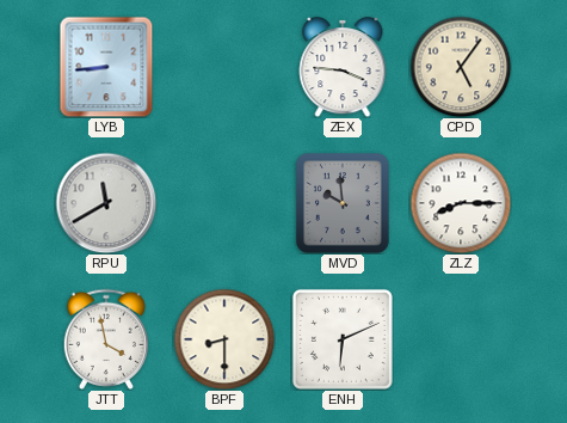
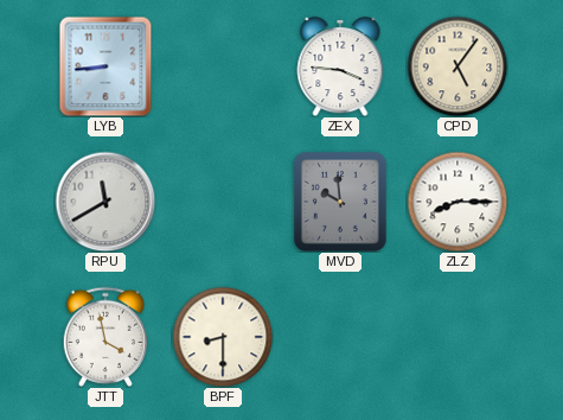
ENH: 6:11 -> none
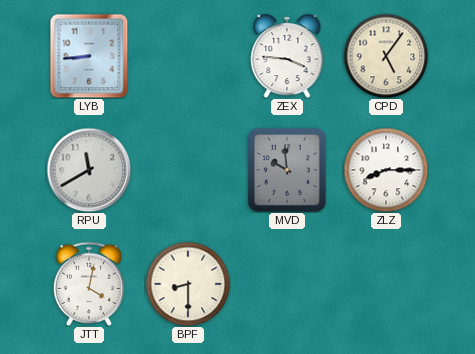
JTT: 3:58 -> 4:02
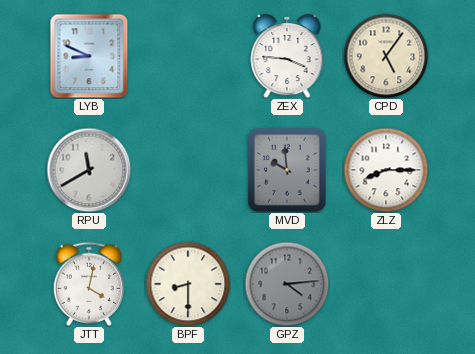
LYB: 8:44 -> 8:49
GPZ: none -> 4:14
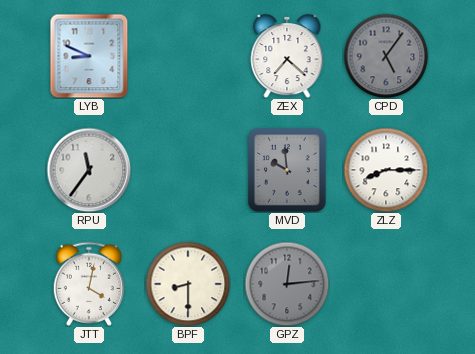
ZEX: 3:46 -> 7:22
CPD dial: cream -> grey
RPU: 11:40 -> 11:36
GPZ: 4:14 -> 12:14
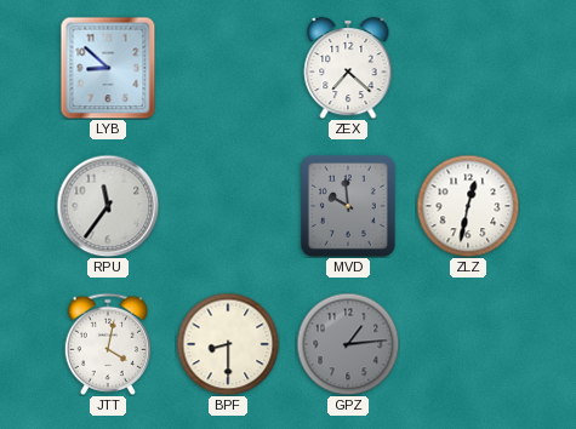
LYB: 8:49 -> 8:52
CPD: 5:06 -> none
ZLZ: 8:15 -> 12:32
GPZ: 12:14 -> 1:14
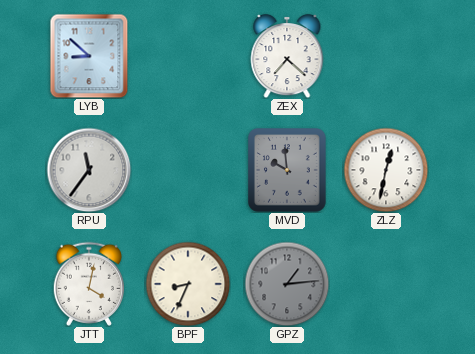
BPF: 8:30 -> 8:34
